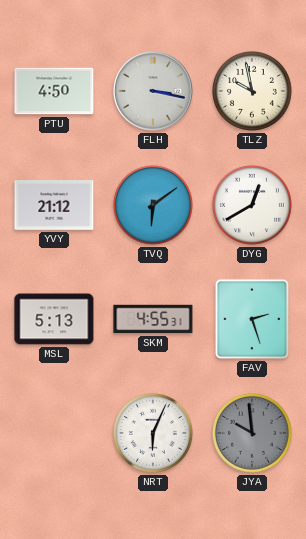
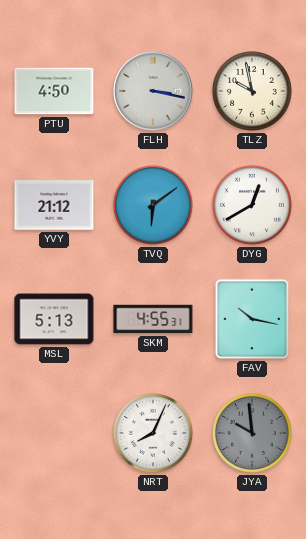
FAV: 2:27 -> 10:17
NRT: 6:04 -> 8:04
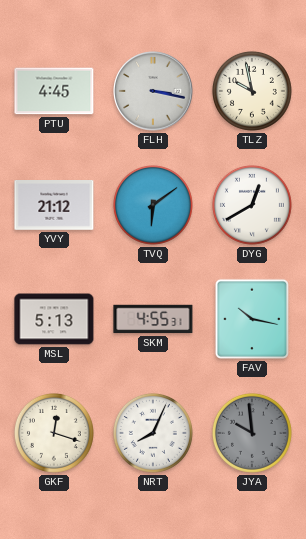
PTU: 4:50 -> 4:45
GKF: none -> 12:18
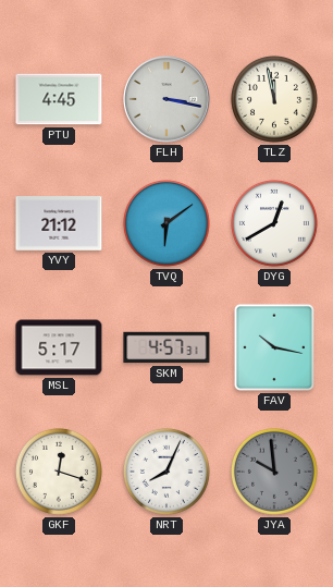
TLZ: 9:58 -> 11:58
MSL: 5:13 -> 5:17
SKM: 4:55 -> 4:57
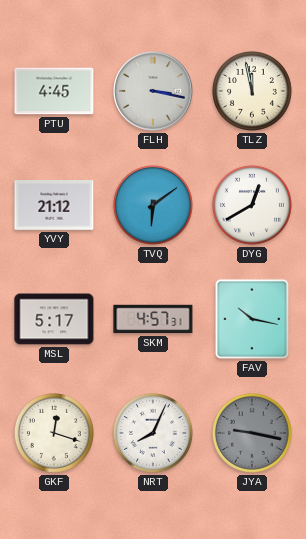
JYA: 9:59 -> 9:17
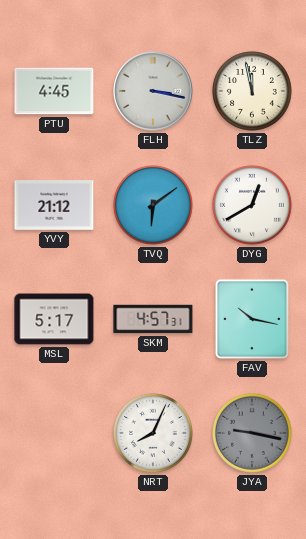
GKF: 12:18 -> none
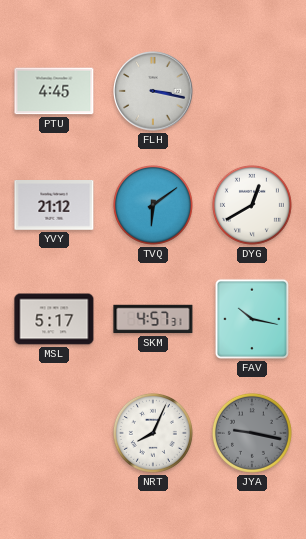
TLZ: 11:58 -> none
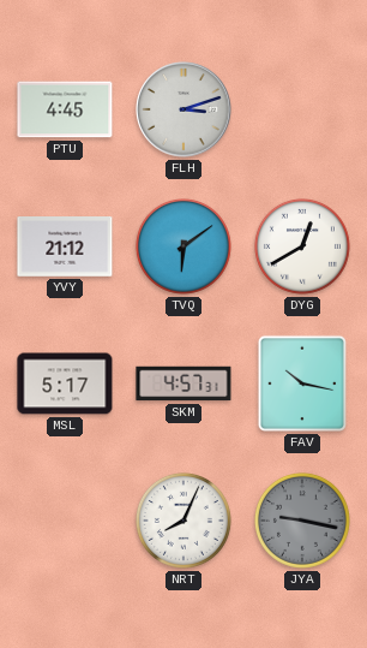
FLH: 3:17 -> 3:12
